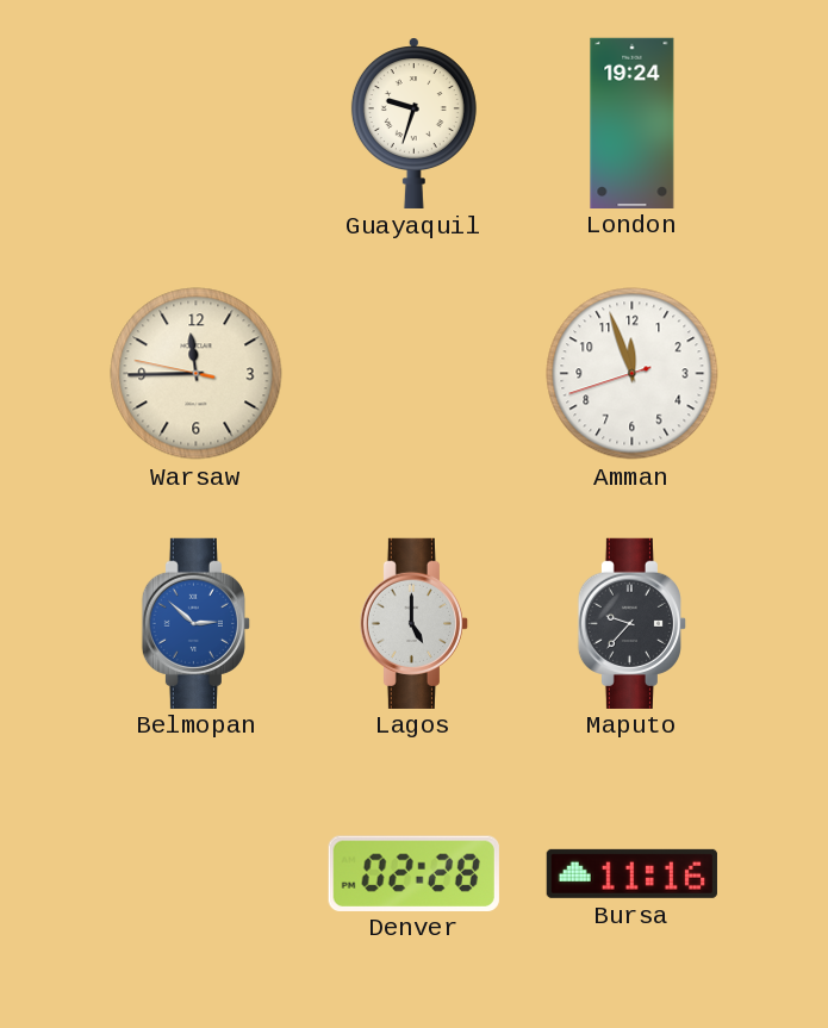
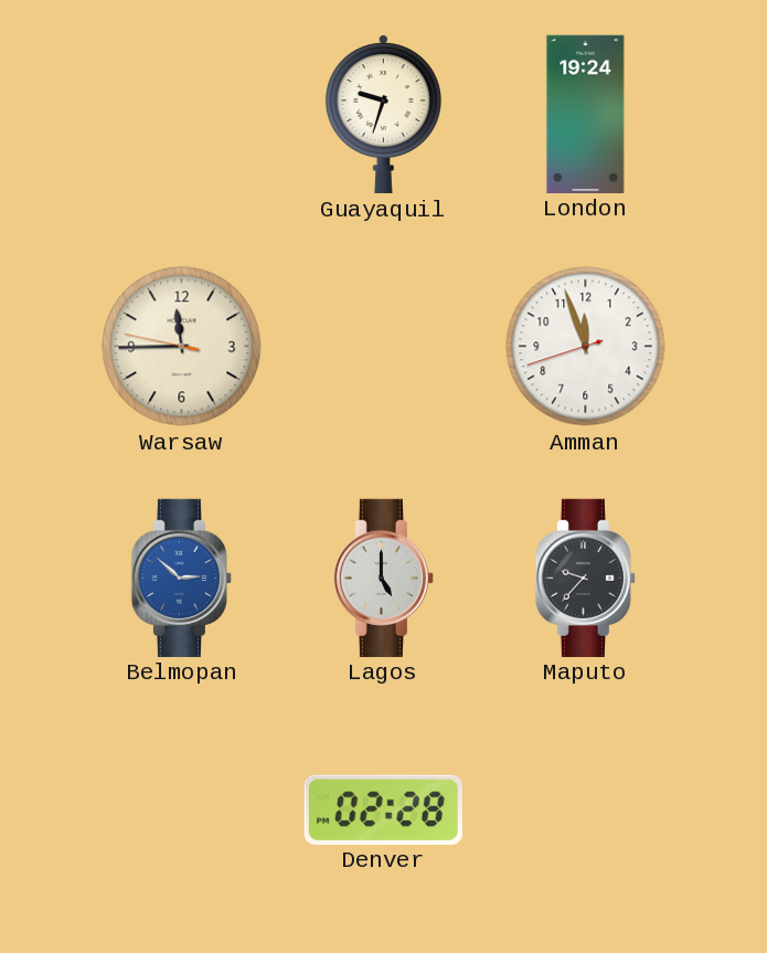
Bursa: 11:16 -> none
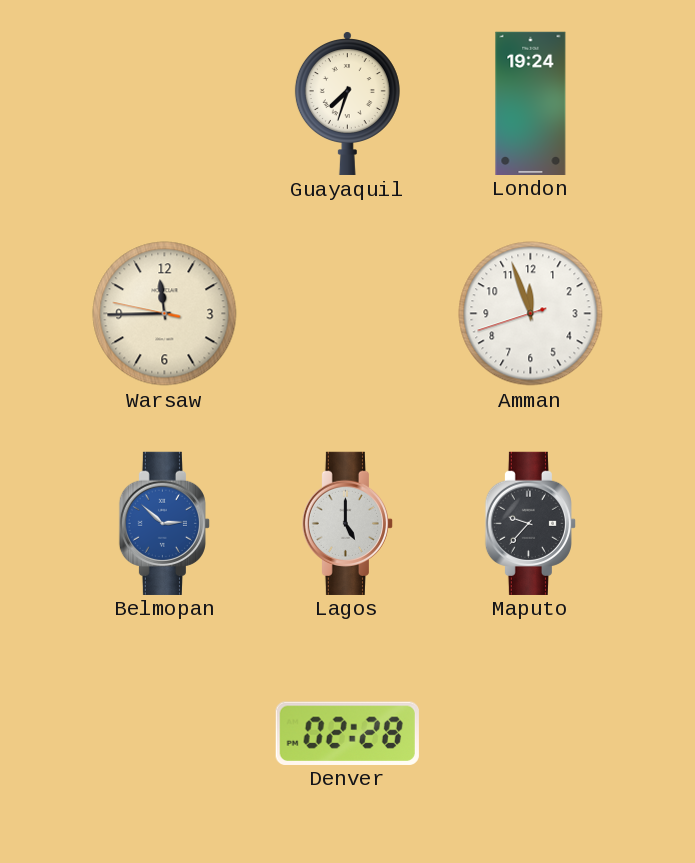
Guayaquil: 9:33 -> 7:33
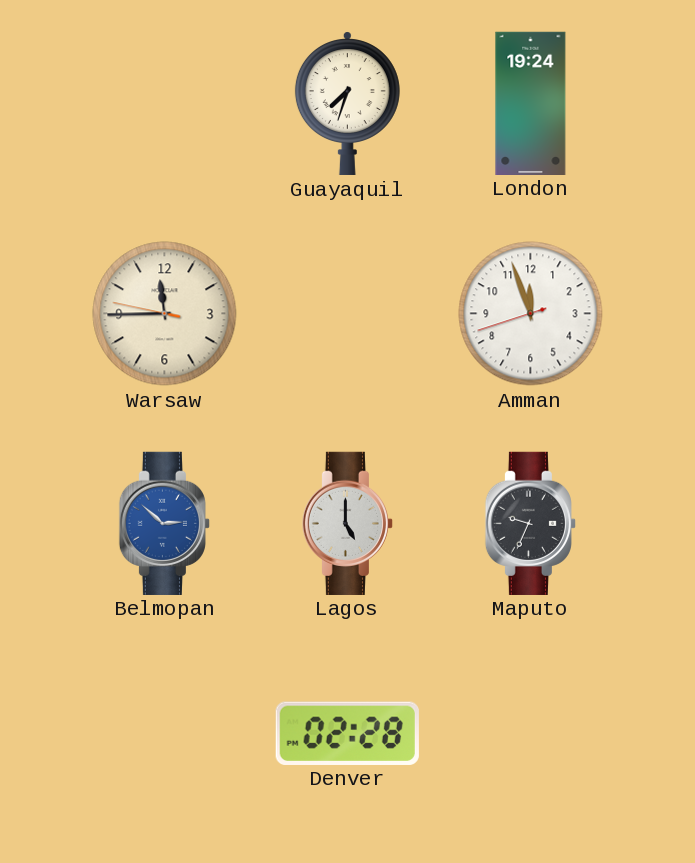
Maputo: 9:37 -> 9:34
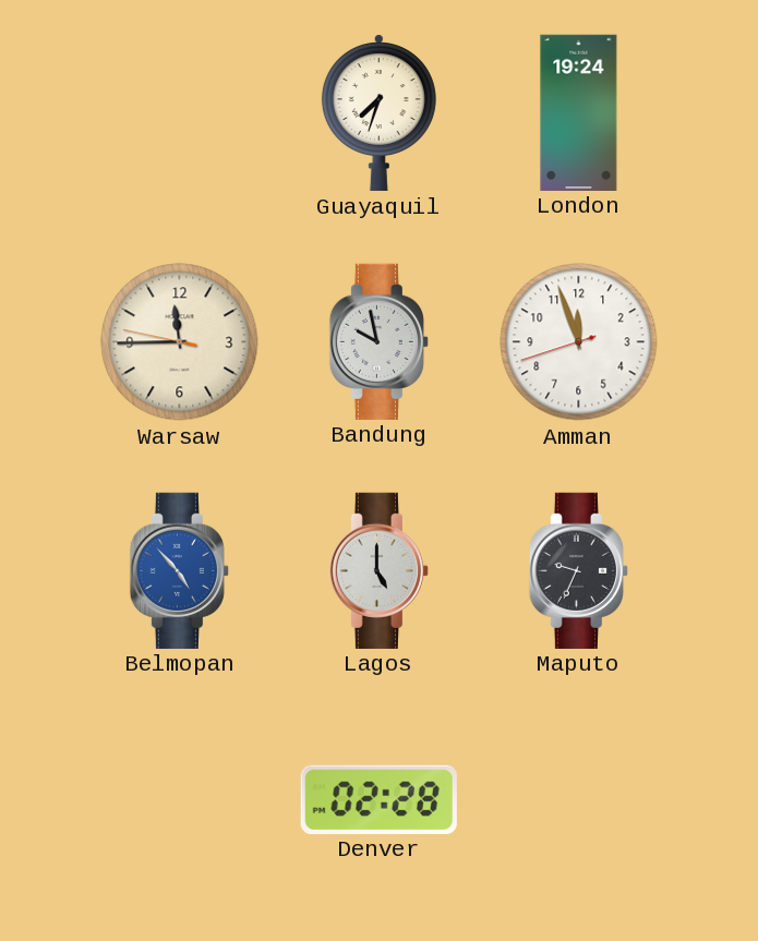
Bandung: none -> 9:58
Belmopan: 2:52 -> 4:53
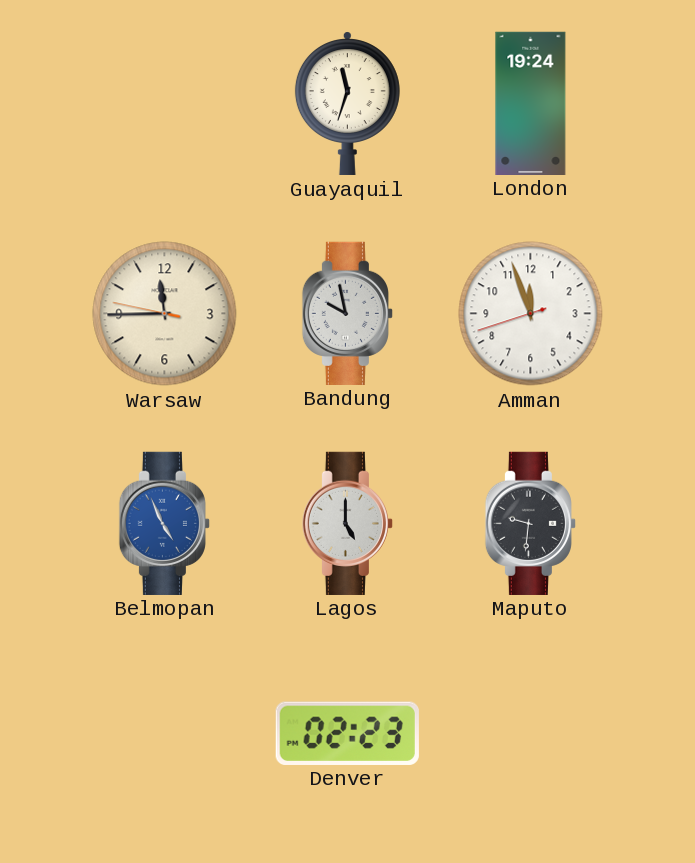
Guayaquil: 7:33 -> 11:33
Belmopan: 4:53 -> 4:56
Maputo: 9:34 -> 9:31
Denver: 02:28 -> 02:23
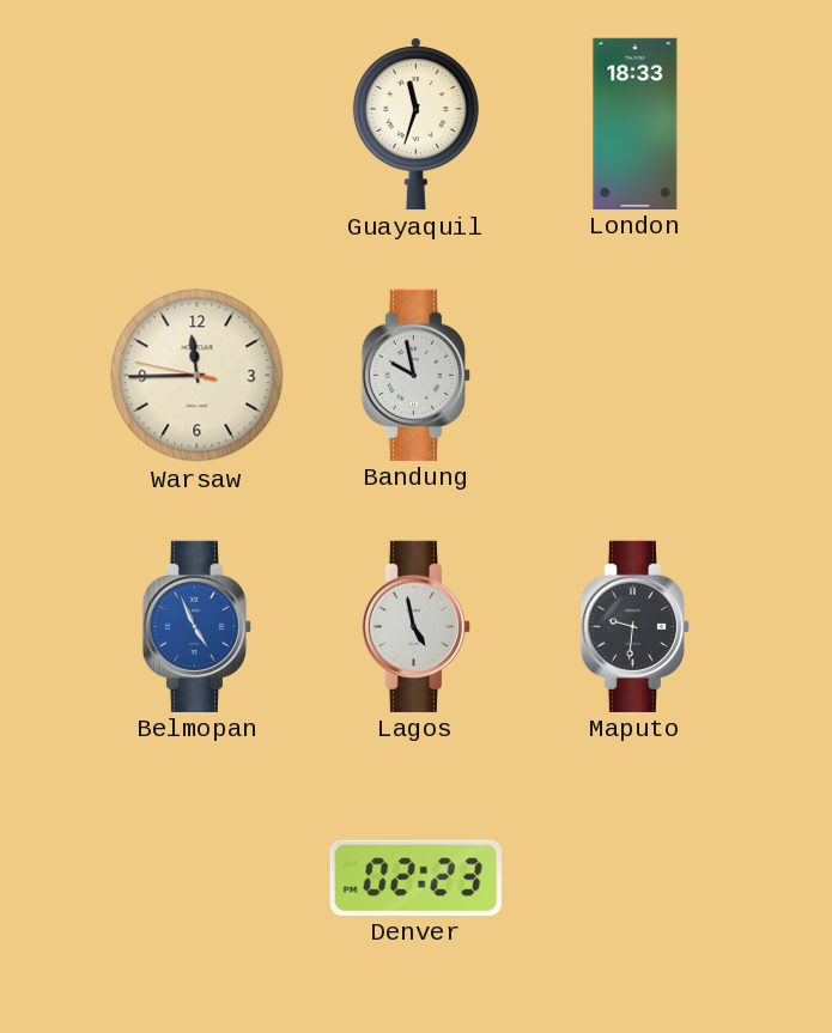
London: 19:24 -> 18:33
Amman: 11:56 -> none
Lagos: 5:00 -> 4:58
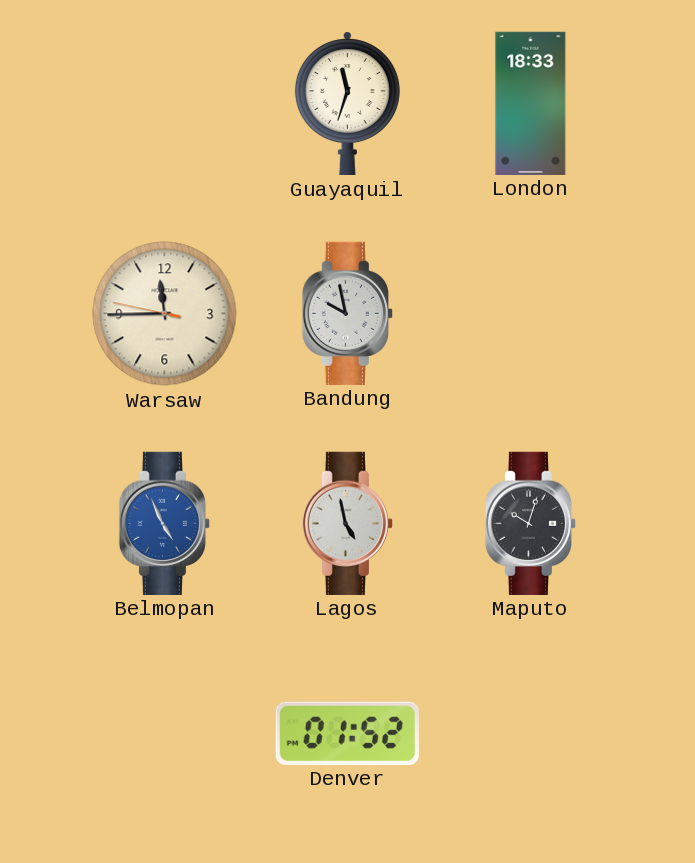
Maputo: 9:31 -> 10:03
Denver: 02:23 -> 01:52
